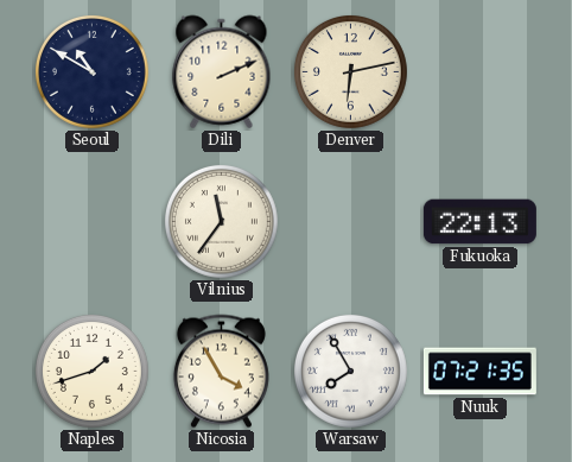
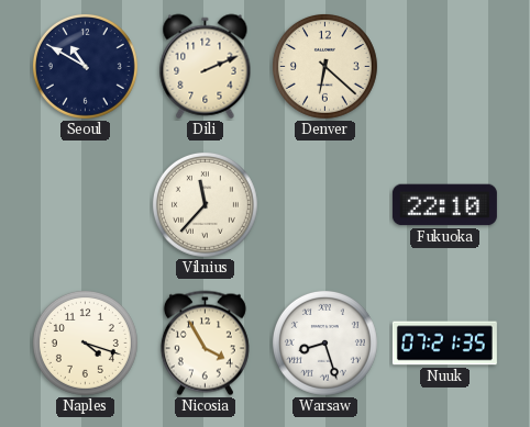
Denver: 6:13 -> 6:22
Vilnius: 11:36 -> 11:37
Fukuoka: 22:13 -> 22:10
Naples: 1:42 -> 4:18
Warsaw: 7:55 -> 8:27
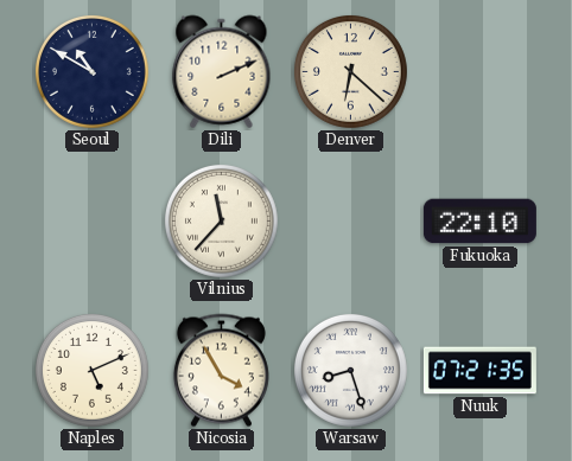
Naples: 4:18 -> 5:11
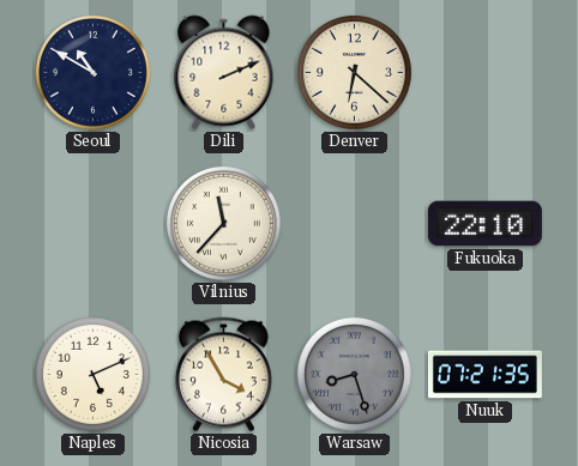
Warsaw dial: white -> grey
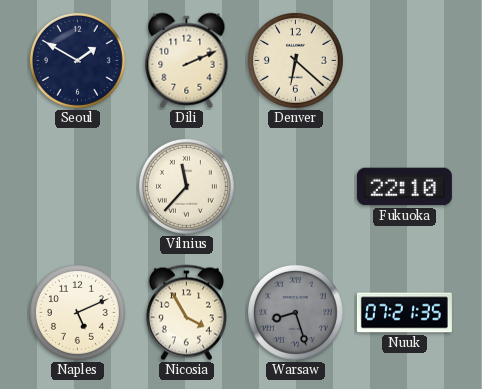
Seoul: 10:50 -> 1:50
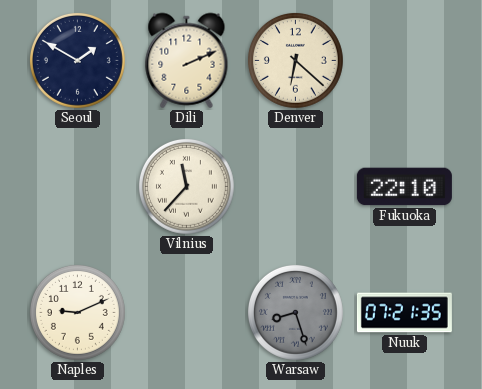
Naples: 5:11 -> 9:11
Nicosia: 3:55 -> none
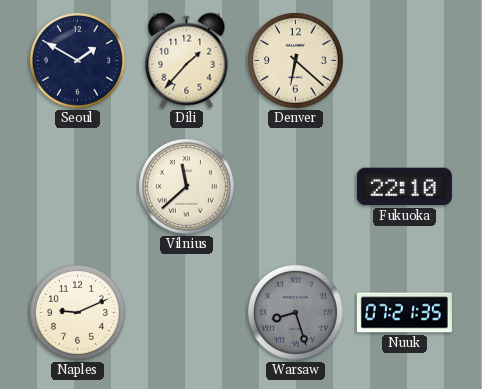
Dili: 2:11 -> 1:37
Vilnius: 11:37 -> 11:38
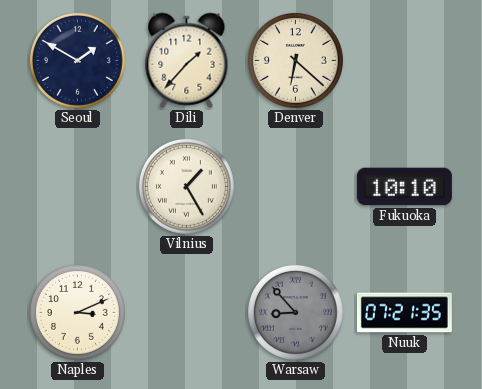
Vilnius: 11:38 -> 1:25
Fukuoka: 22:10 -> 10:10
Naples: 9:11 -> 3:11
Warsaw: 8:27 -> 8:53
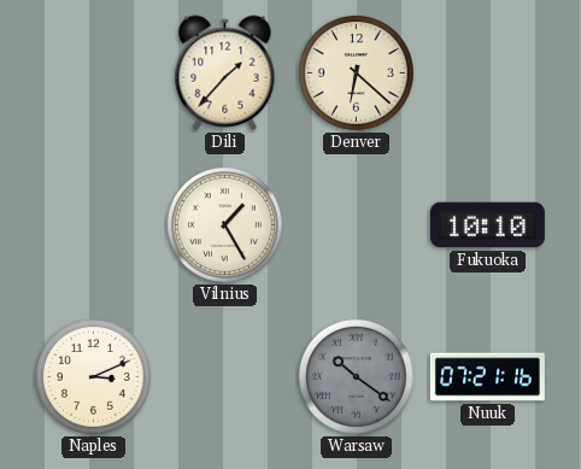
Seoul: 1:50 -> none
Warsaw: 8:53 -> 10:21
Nuuk: 07:21:35 -> 07:21:16
